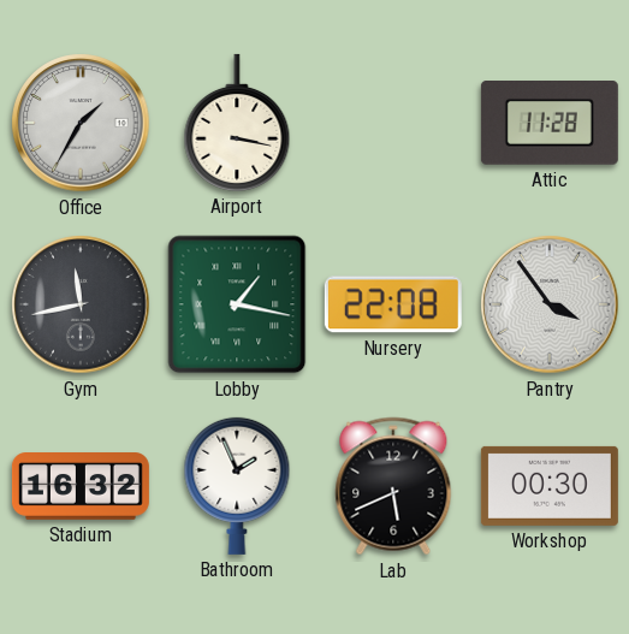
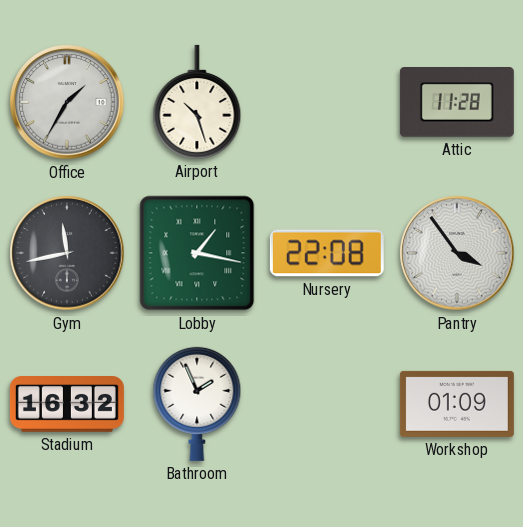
Airport: 3:17 -> 10:27
Lab: 5:41 -> none
Workshop: 00:30 -> 01:09
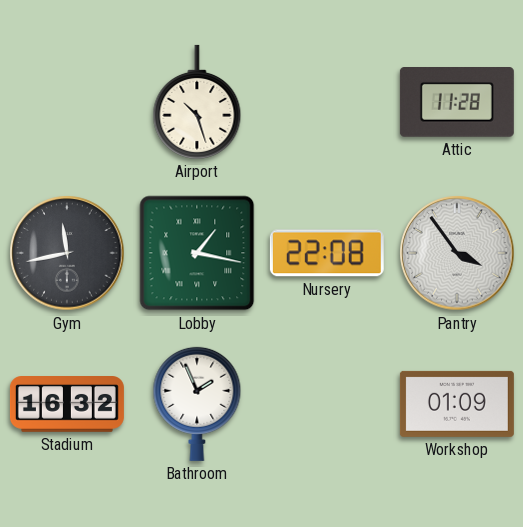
Office: 1:35 -> none
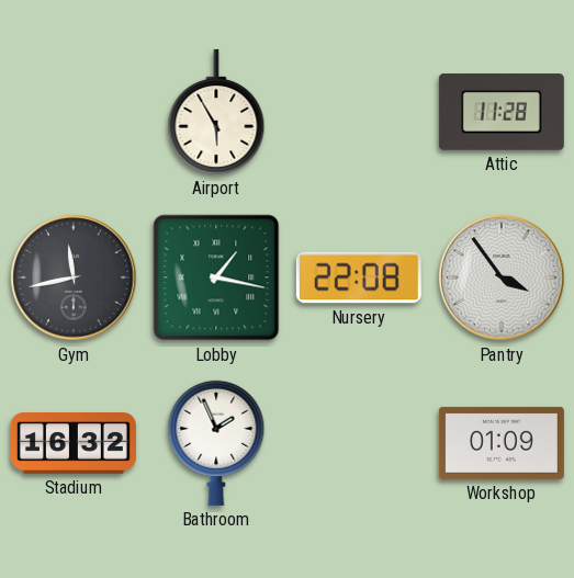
Airport: 10:27 -> 5:55
